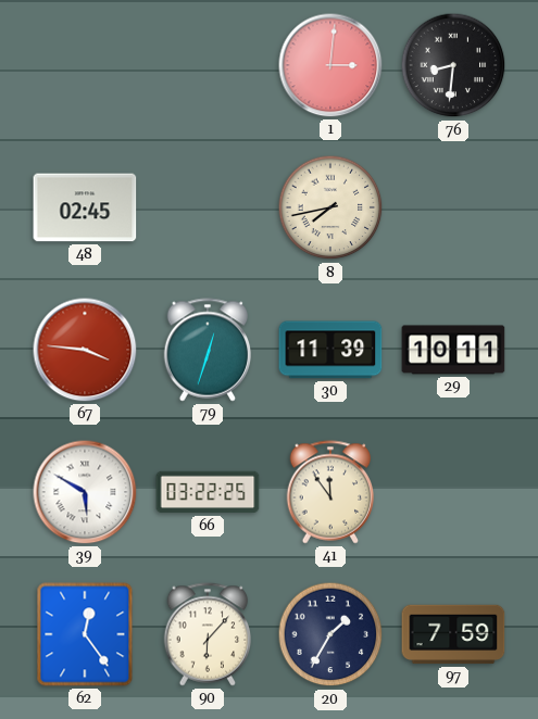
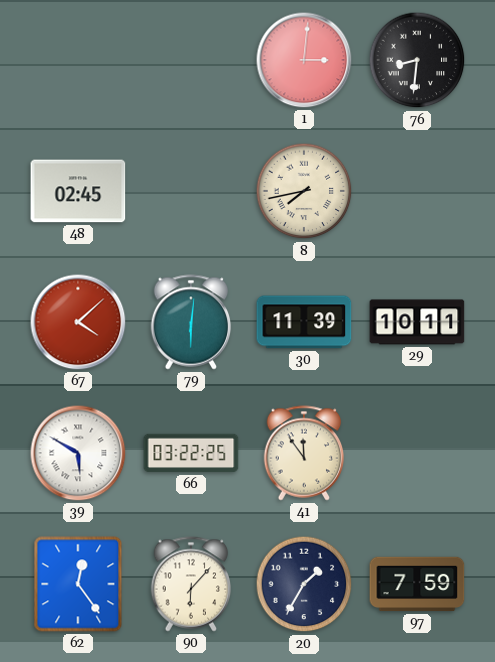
67: 3:46 -> 4:08
79: 12:33 -> 6:01
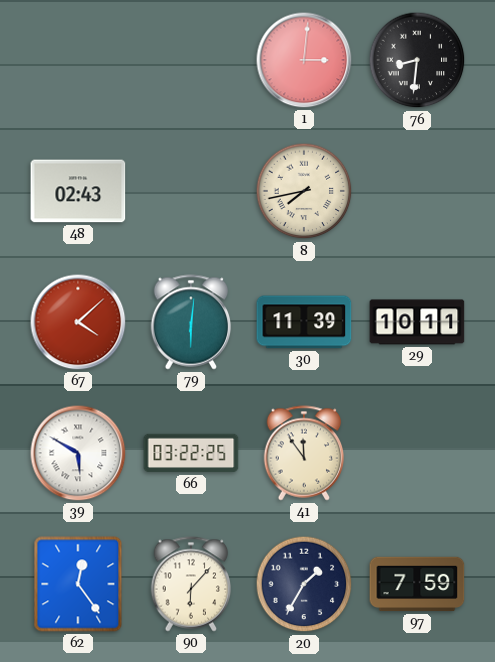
48: 02:45 -> 02:43
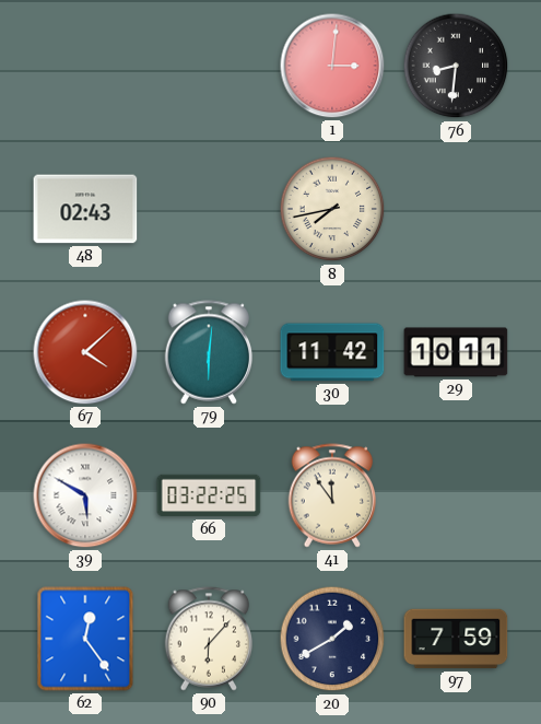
30: 11:39 -> 11:42
20: 1:35 -> 1:40
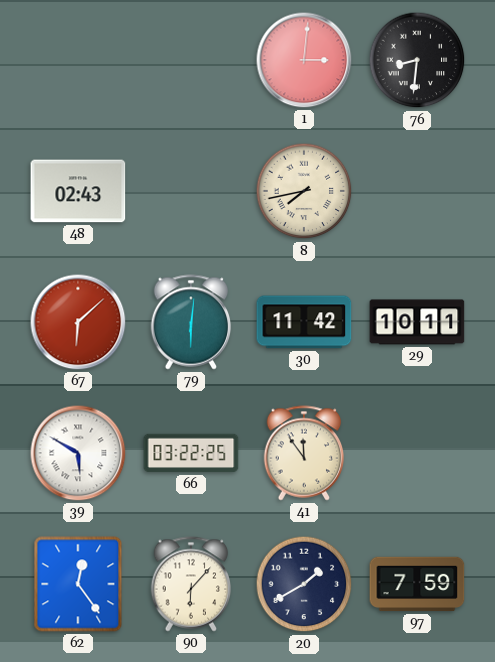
67: 4:08 -> 6:08
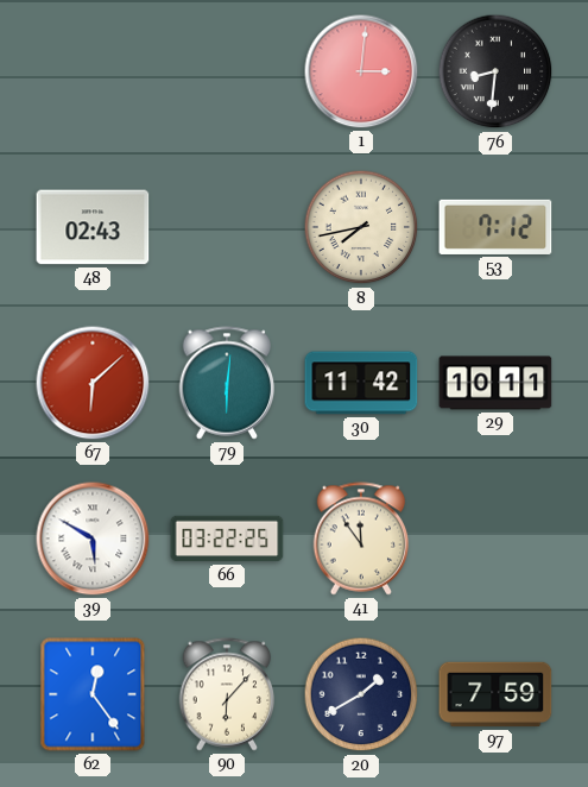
53: none -> 7:12
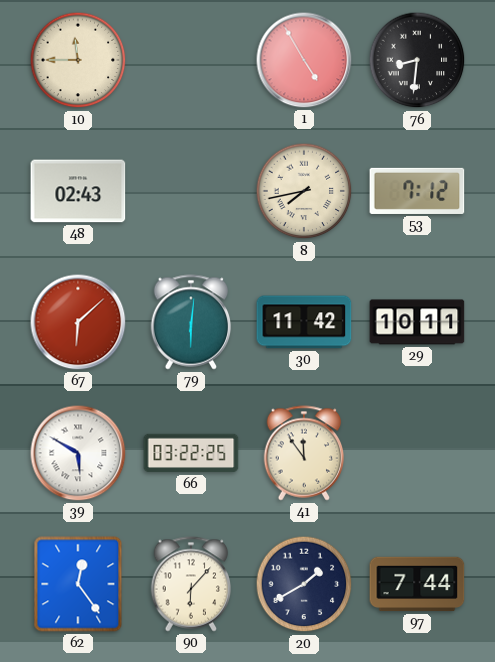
10: none -> 11:45
1: 3:01 -> 4:55
97: 7:59 -> 7:44
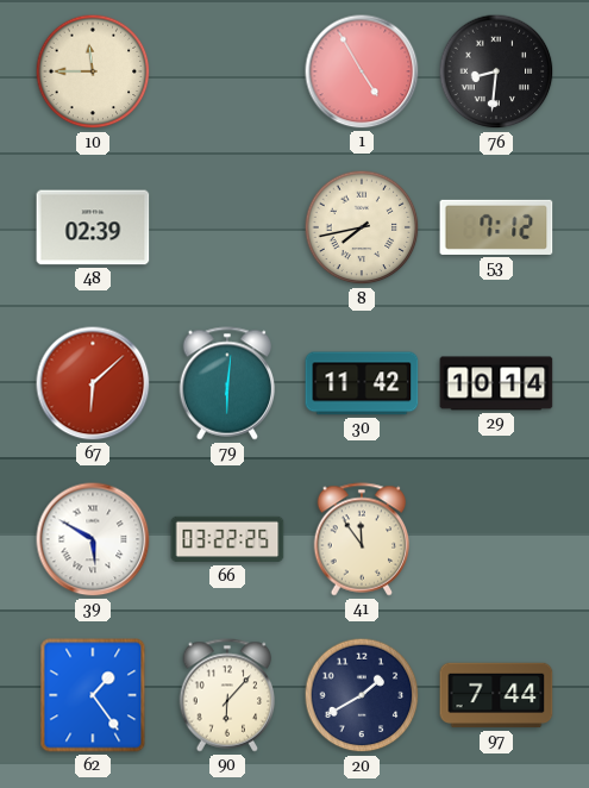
48: 02:43 -> 02:39
29: 10:11 -> 10:14
62: 12:24 -> 1:24
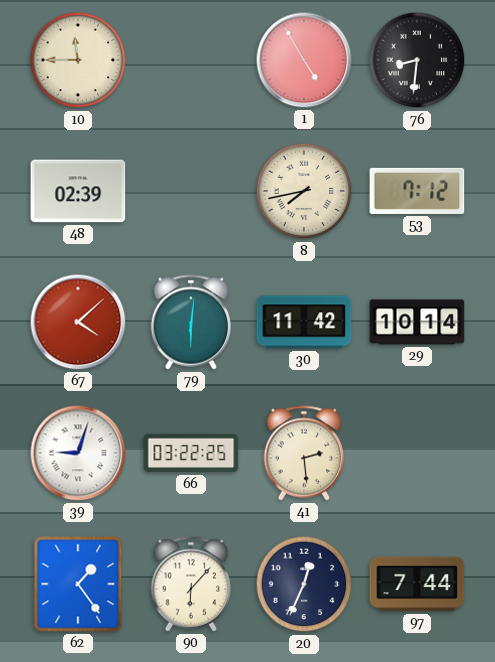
67: 6:08 -> 4:08
39: 5:50 -> 9:03
41: 11:54 -> 2:29
20: 1:40 -> 12:34
